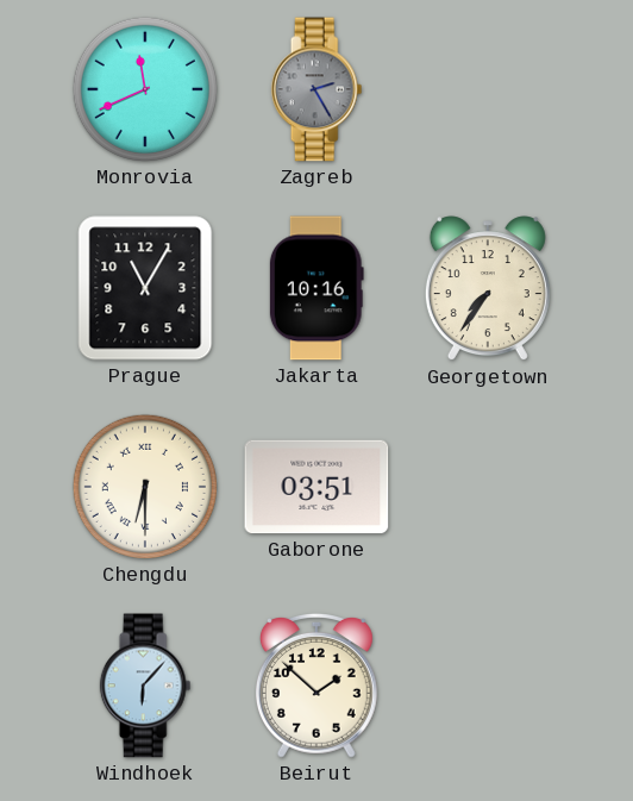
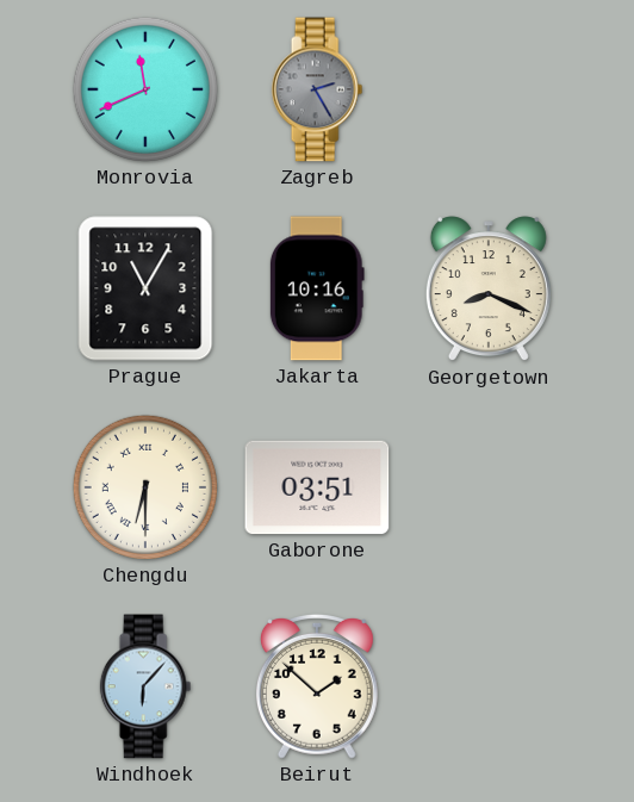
Georgetown: 7:36 -> 8:19
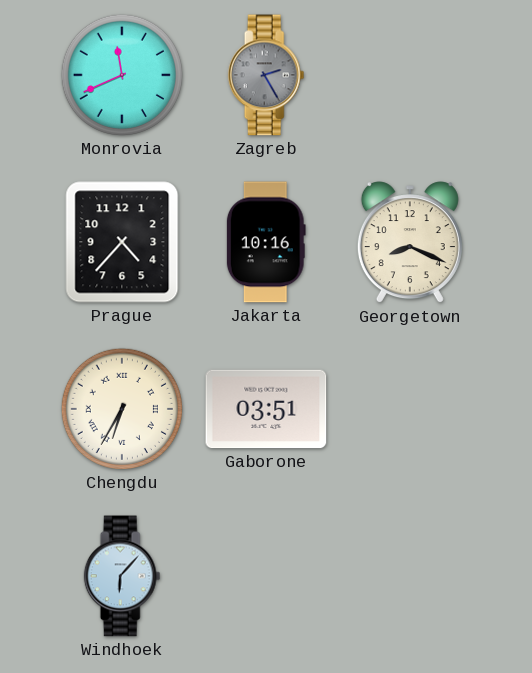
Prague: 11:05 -> 4:37
Chengdu: 6:30 -> 6:35
Beirut: 1:52 -> none
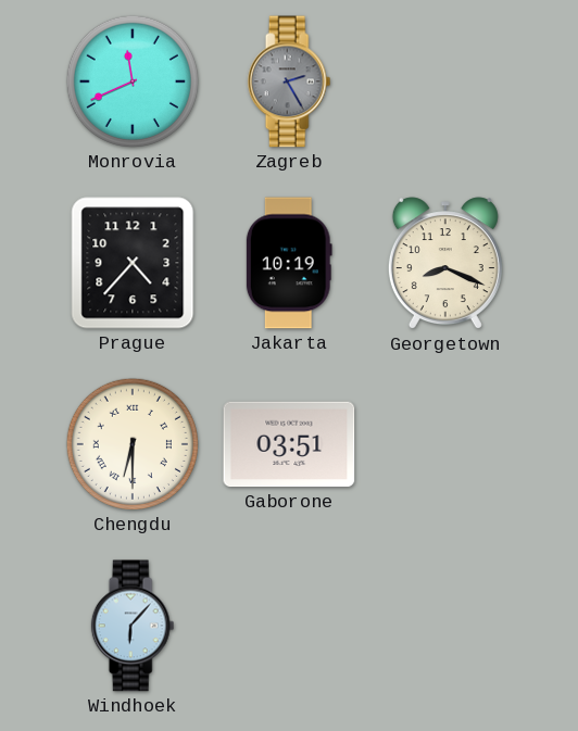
Jakarta: 10:16 -> 10:19
Chengdu: 6:35 -> 6:30
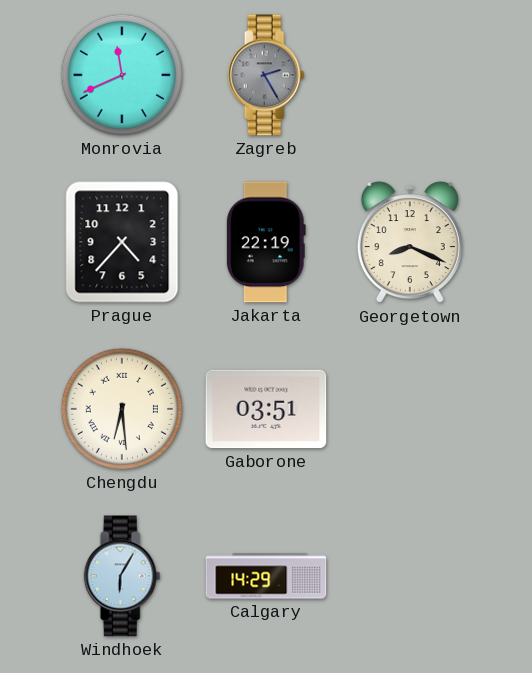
Jakarta: 10:19 -> 22:19
Chengdu: 6:30 -> 6:29
Windhoek: 6:07 -> 6:05
Calgary: none -> 14:29
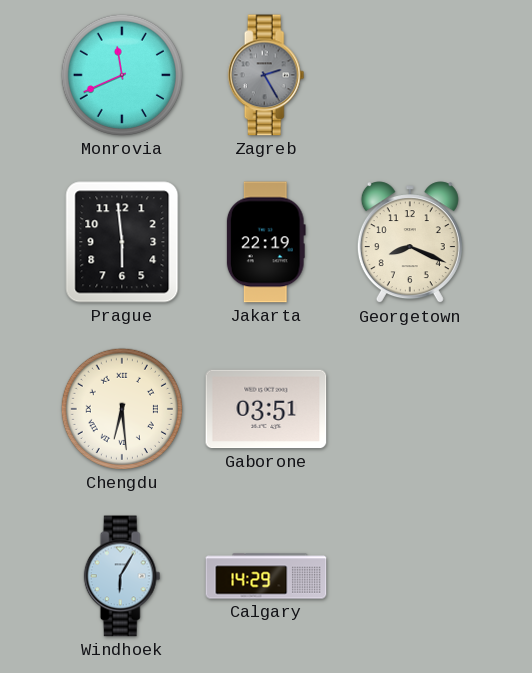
Prague: 4:37 -> 5:59
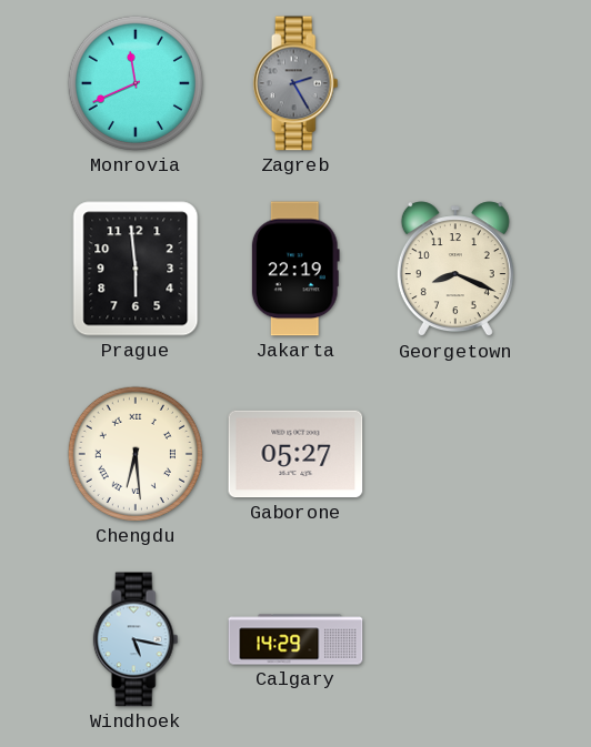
Gaborone: 03:51 -> 05:27
Windhoek: 6:05 -> 5:17
